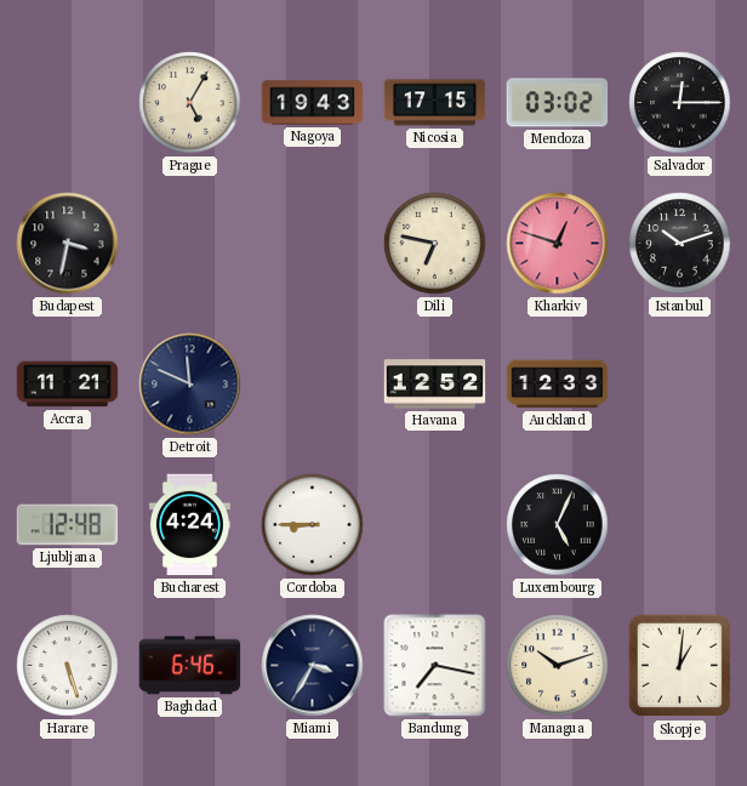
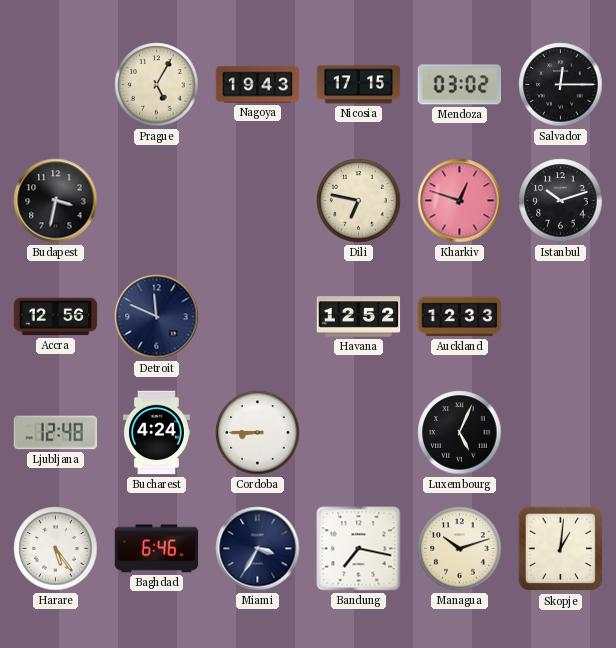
Accra: 11:21 -> 12:56
Harare: 5:27 -> 5:24
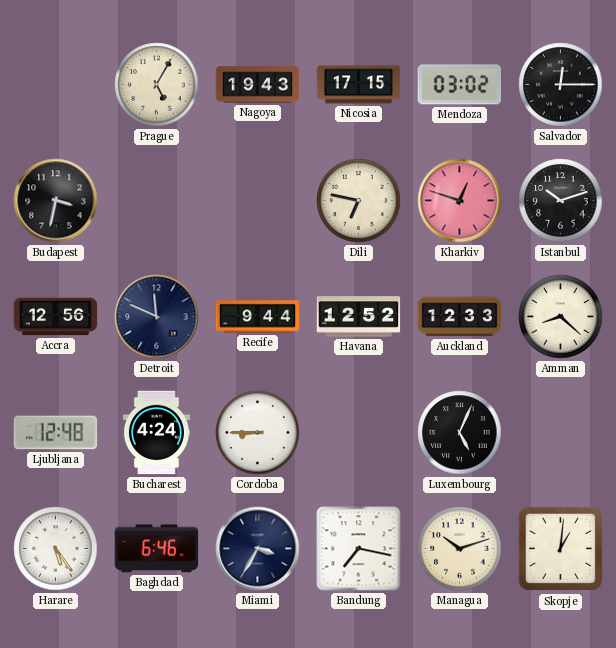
Recife: none -> 9:44
Amman: none -> 8:22
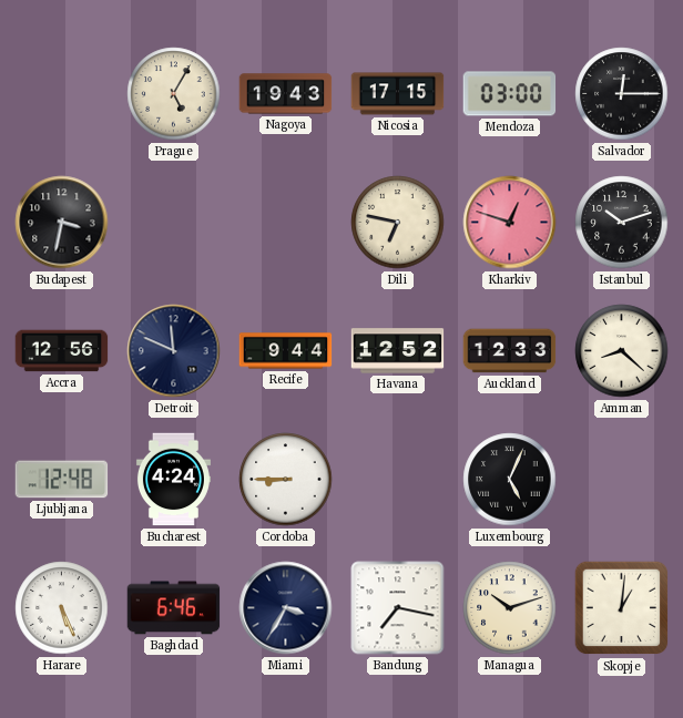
Mendoza: 03:02 -> 03:00
Harare: 5:24 -> 5:26
